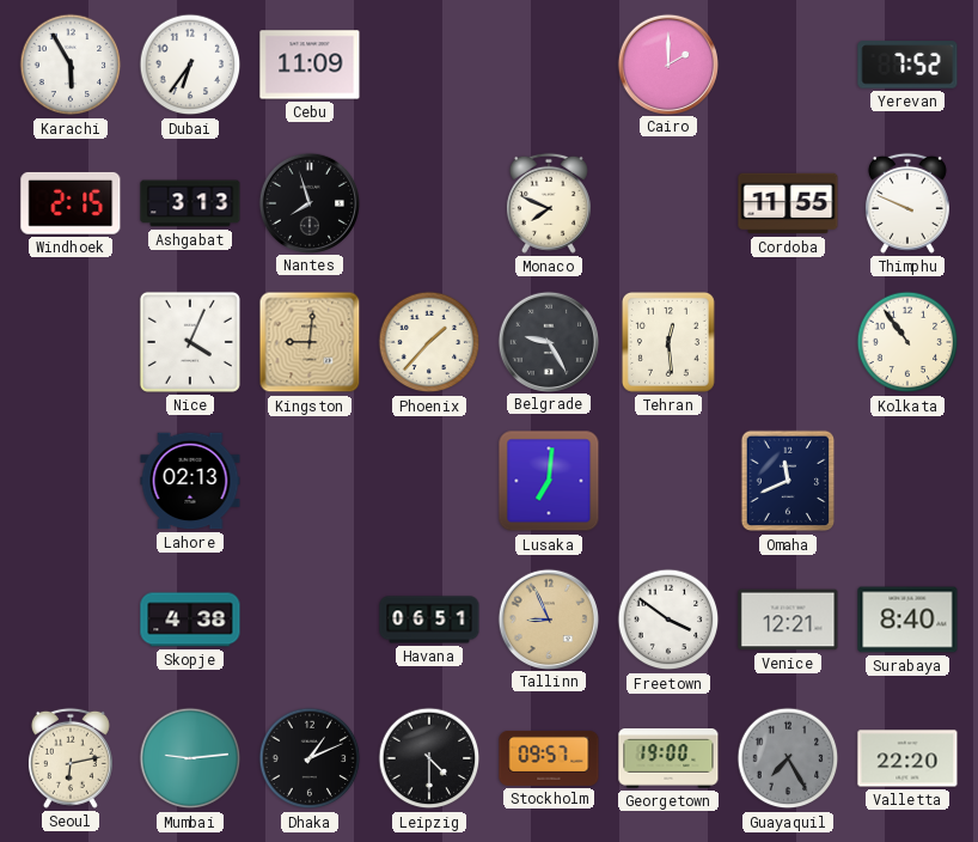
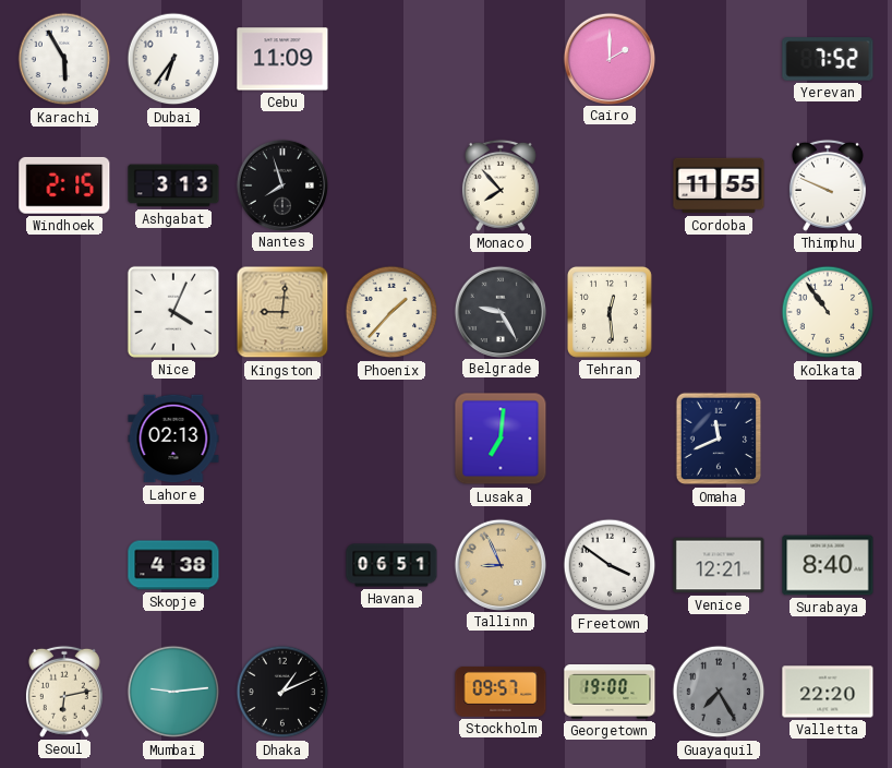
Monaco: 7:49 -> 7:53
Leipzig: 4:30 -> none
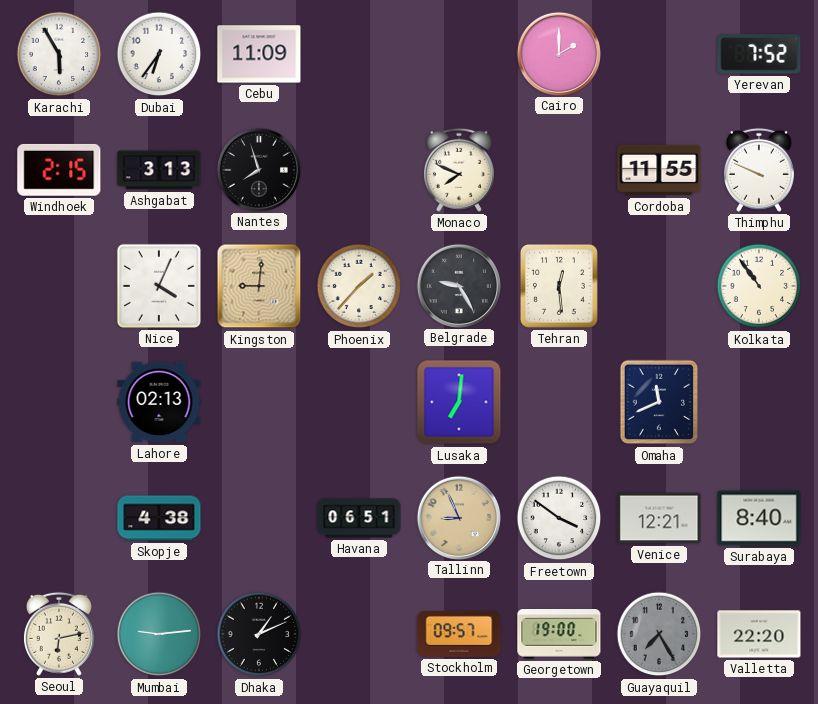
Monaco: 7:53 -> 7:49
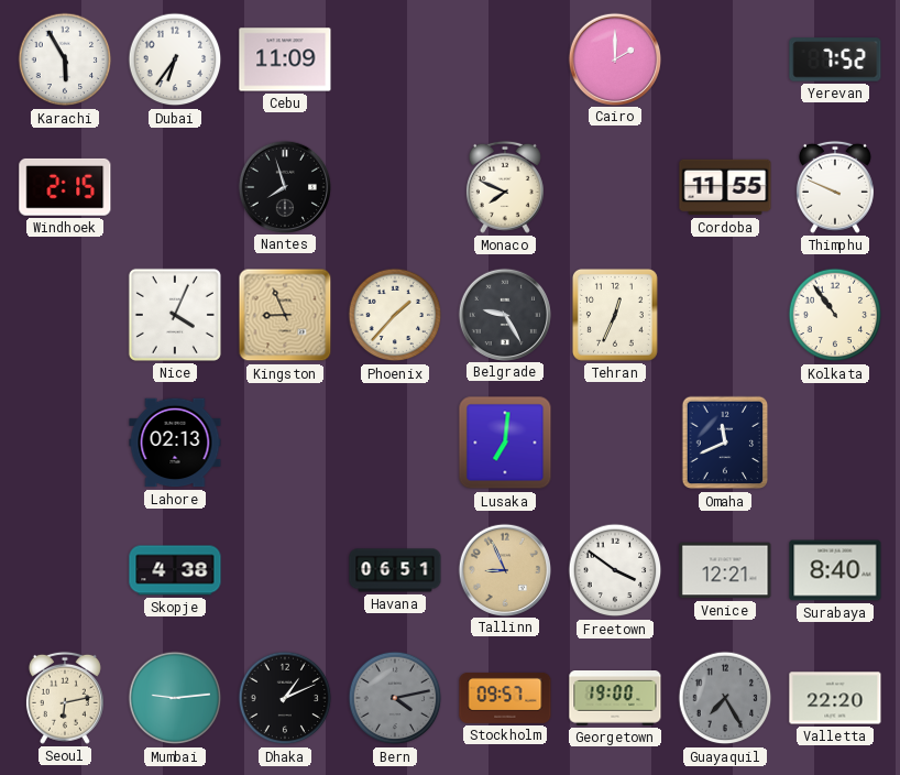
Ashgabat: 3:13 -> none
Kingston: 9:01 -> 8:56
Tehran: 12:29 -> 12:34
Bern: none -> 4:13
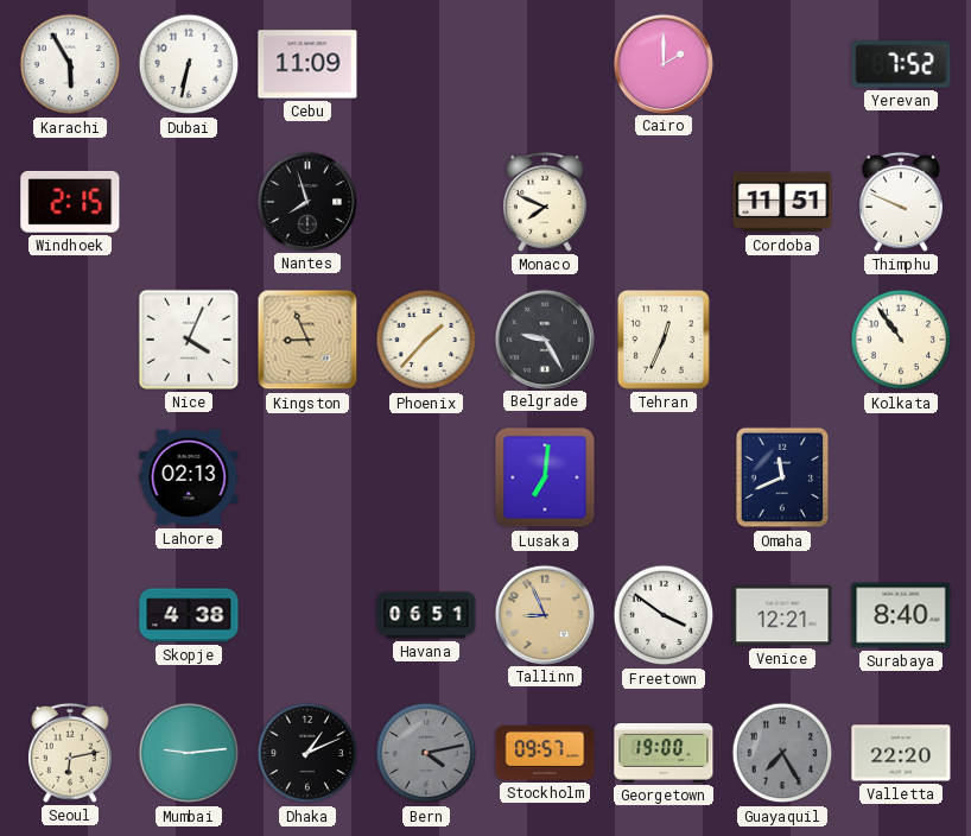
Dubai: 6:36 -> 6:32
Cordoba: 11:55 -> 11:51
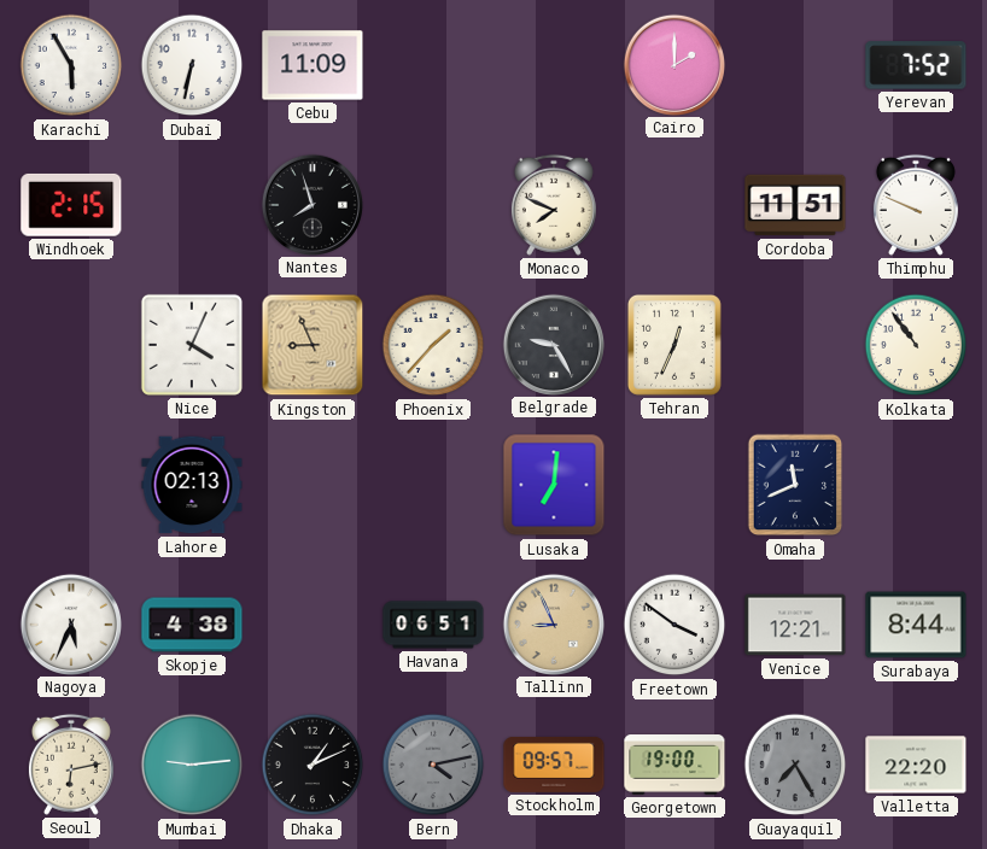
Nagoya: none -> 5:34
Surabaya: 8:40 -> 8:44
